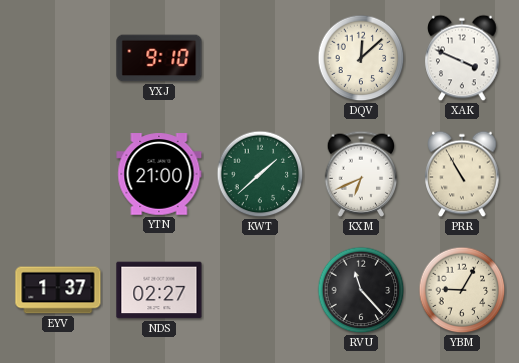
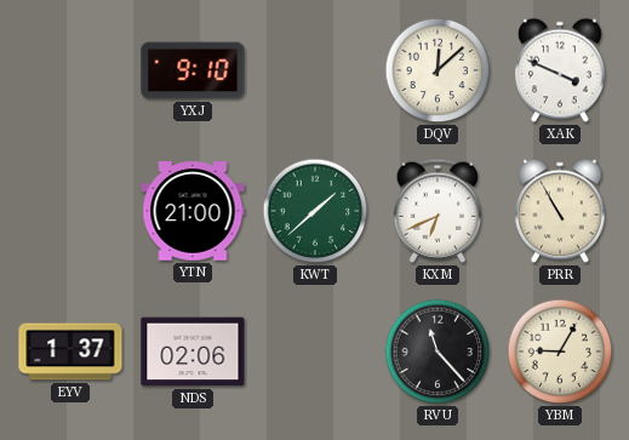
NDS: 02:27 -> 02:06
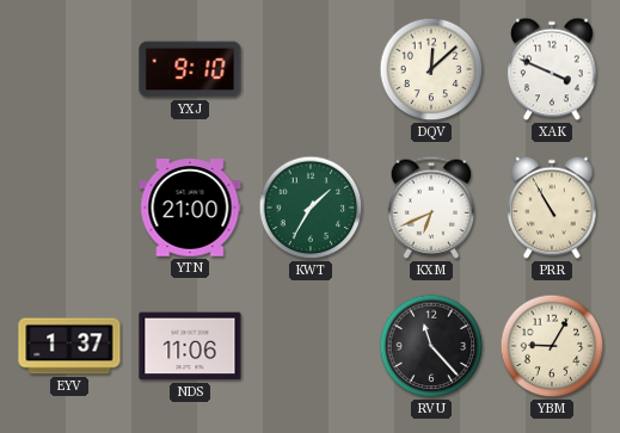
KWT: 1:38 -> 1:35
NDS: 02:06 -> 11:06
